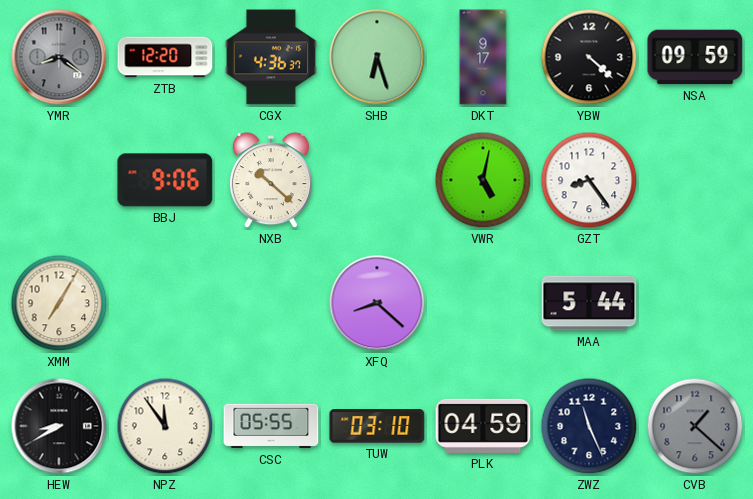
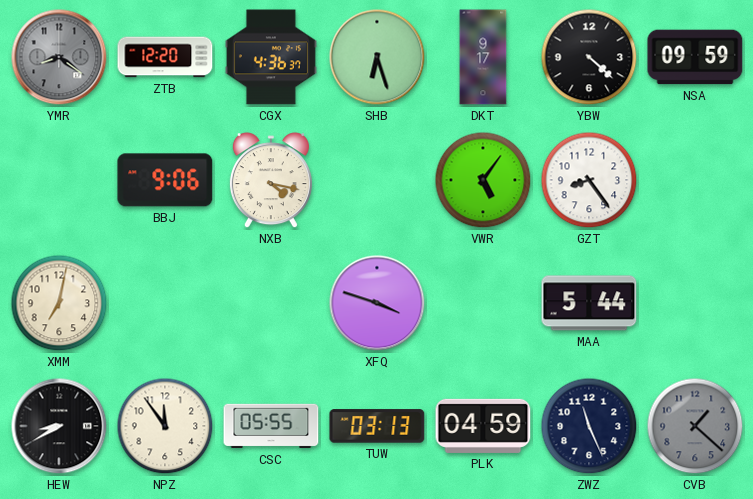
NXB: 10:22 -> 4:17
VWR: 5:02 -> 5:06
XMM: 7:05 -> 7:02
XFQ: 8:22 -> 3:48
TUW: 03:10 -> 03:13
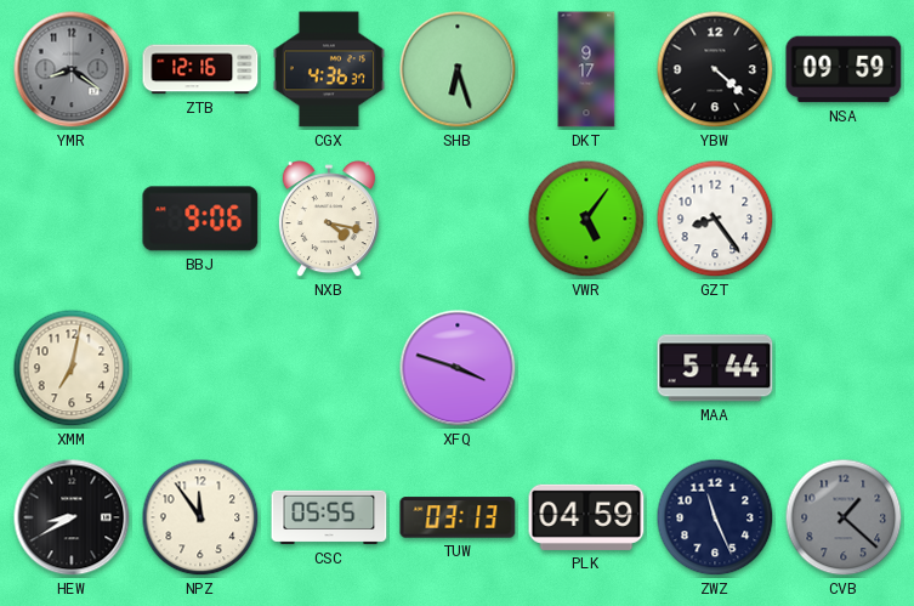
ZTB: 12:20 -> 12:16
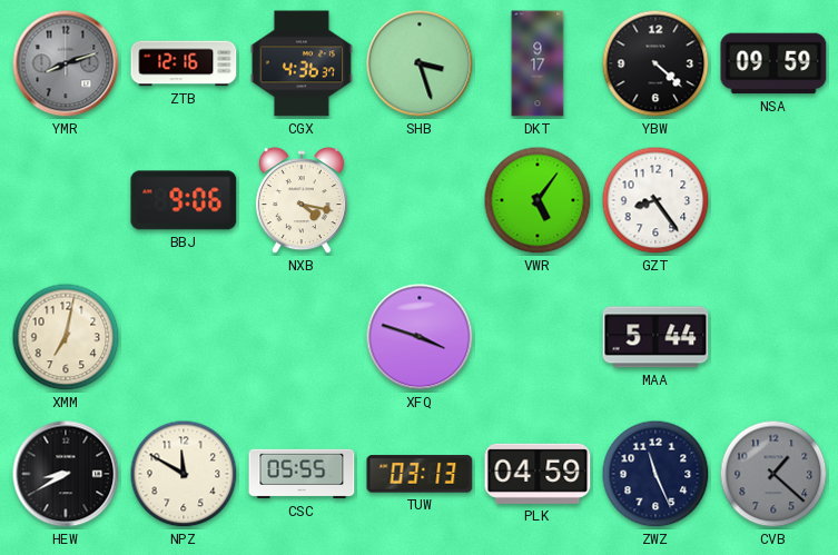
YMR: 8:21 -> 8:12
SHB: 6:27 -> 3:27
NPZ: 11:54 -> 11:50
